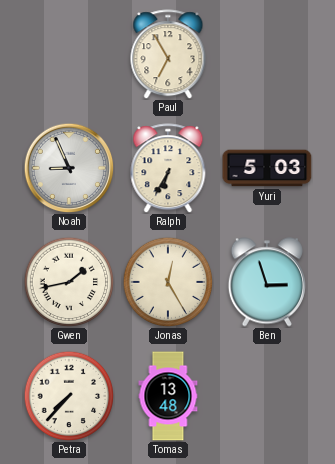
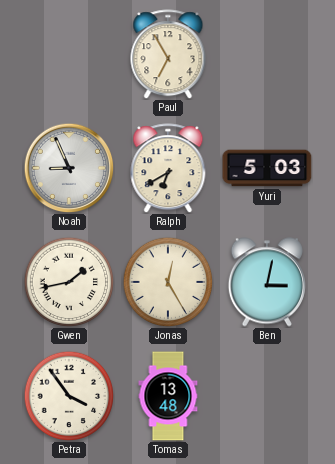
Ralph: 6:35 -> 6:40
Ben: 2:57 -> 3:02
Petra: 7:37 -> 3:54
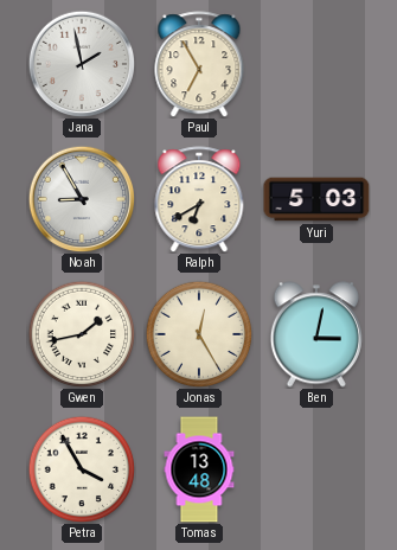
Jana: none -> 1:58
Noah: 8:56 -> 8:55
Petra: 3:54 -> 3:55
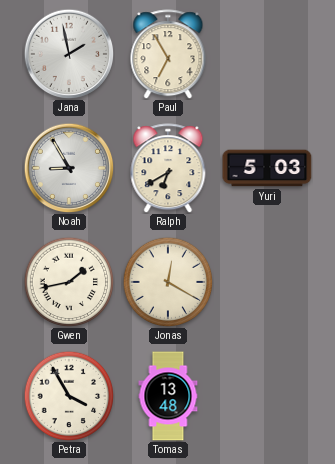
Jonas: 12:25 -> 12:20
Ben: 3:02 -> none
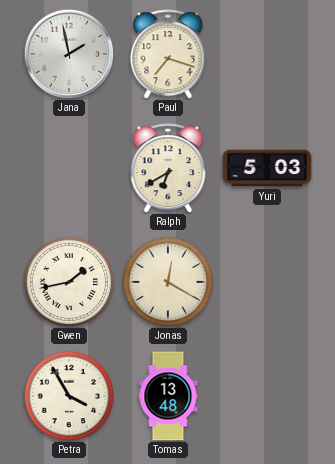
Paul: 6:55 -> 7:18
Noah: 8:55 -> none
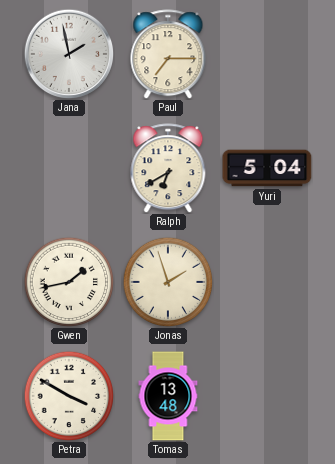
Paul: 7:18 -> 7:15
Yuri: 5:03 -> 5:04
Jonas: 12:20 -> 1:57
Petra: 3:55 -> 3:50
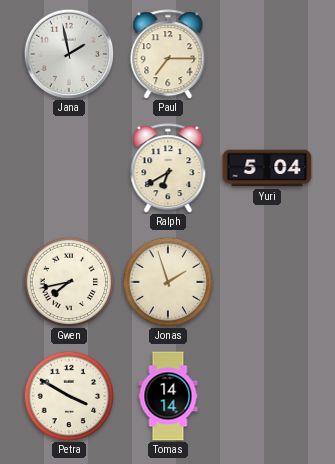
Gwen: 1:43 -> 7:43
Tomas: 13:48 -> 14:14
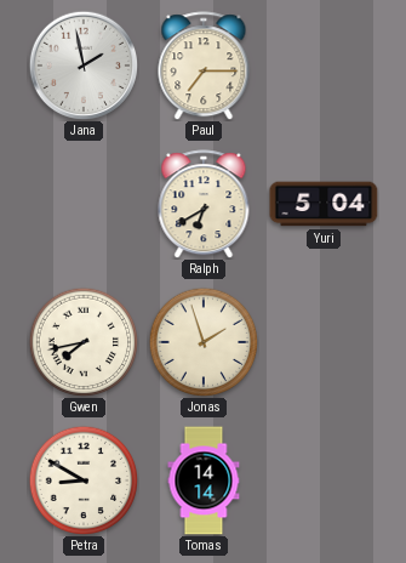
Petra: 3:50 -> 8:50
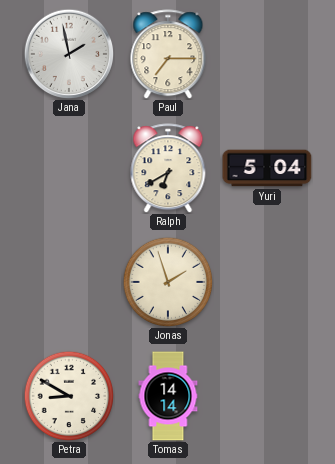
Gwen: 7:43 -> none
